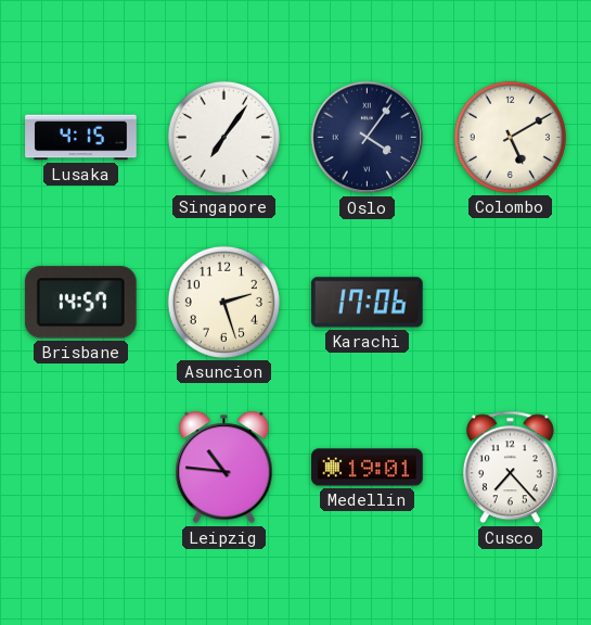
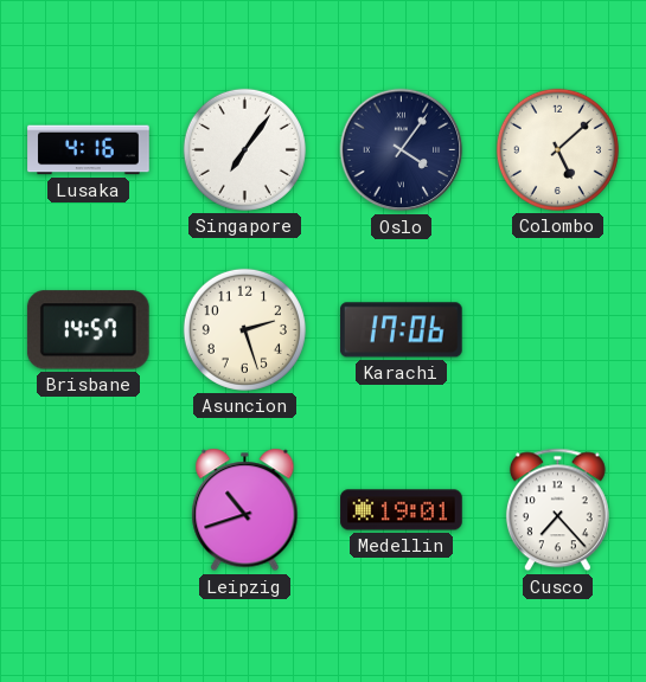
Lusaka: 4:15 -> 4:16
Colombo: 5:10 -> 5:08
Leipzig: 10:46 -> 10:42
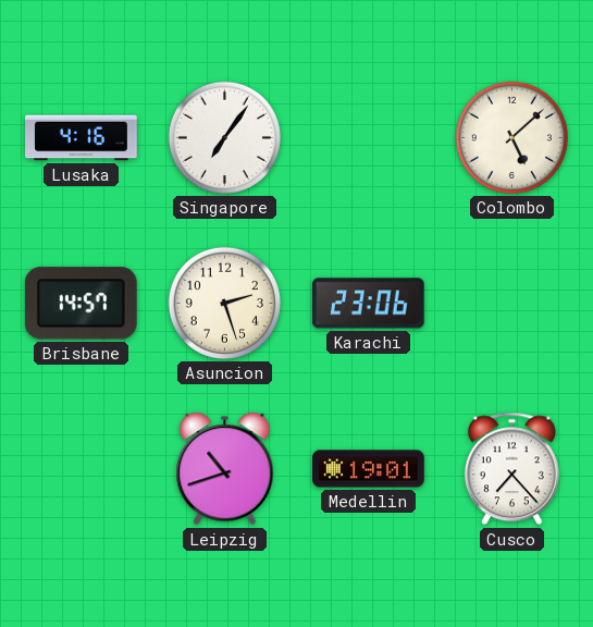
Oslo: 4:06 -> none
Karachi: 17:06 -> 23:06
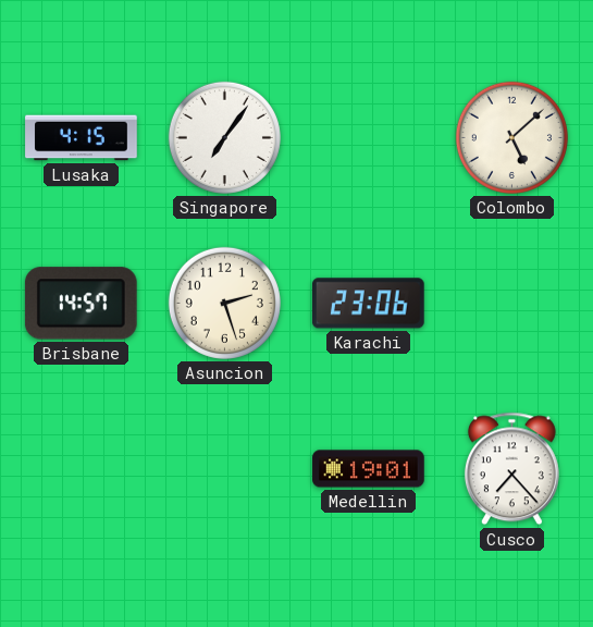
Lusaka: 4:16 -> 4:15
Leipzig: 10:42 -> none
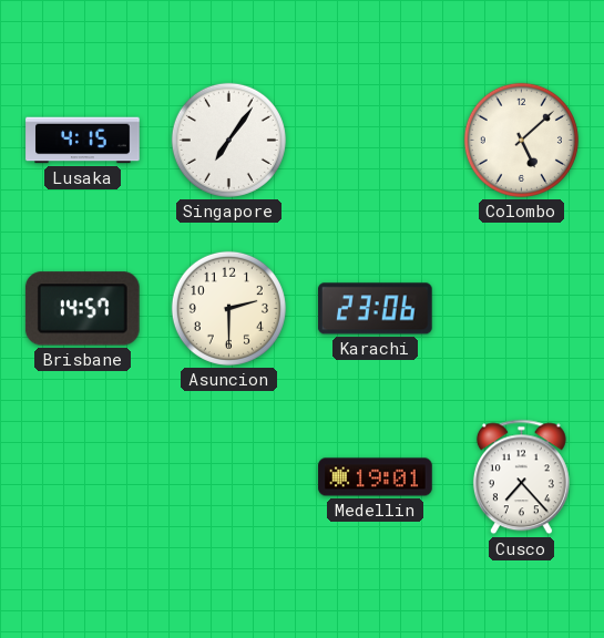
Asuncion: 2:27 -> 2:30
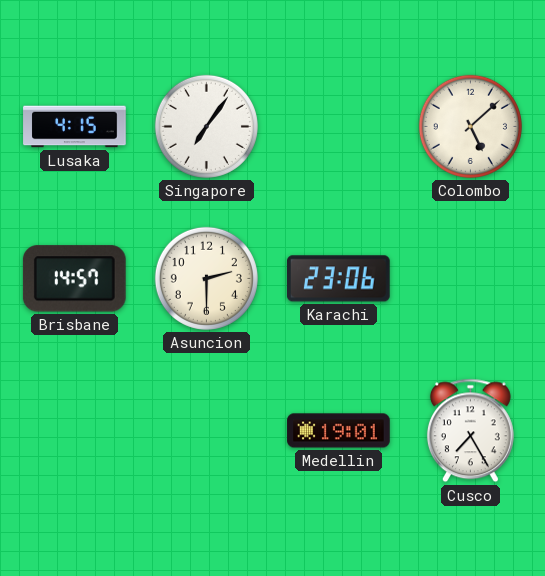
Cusco: 7:23 -> 7:25
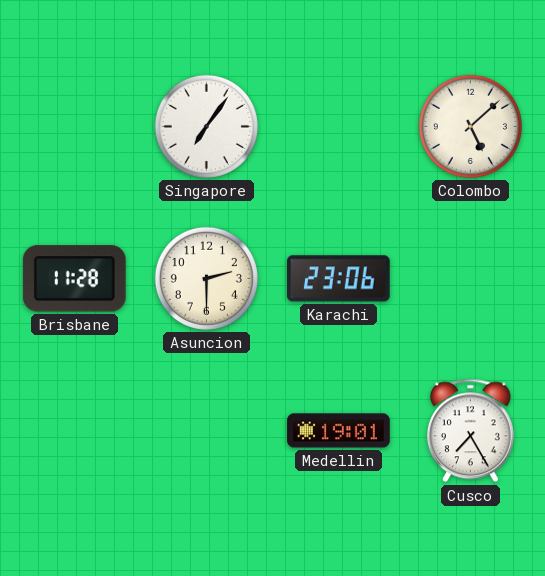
Lusaka: 4:15 -> none
Brisbane: 14:57 -> 11:28
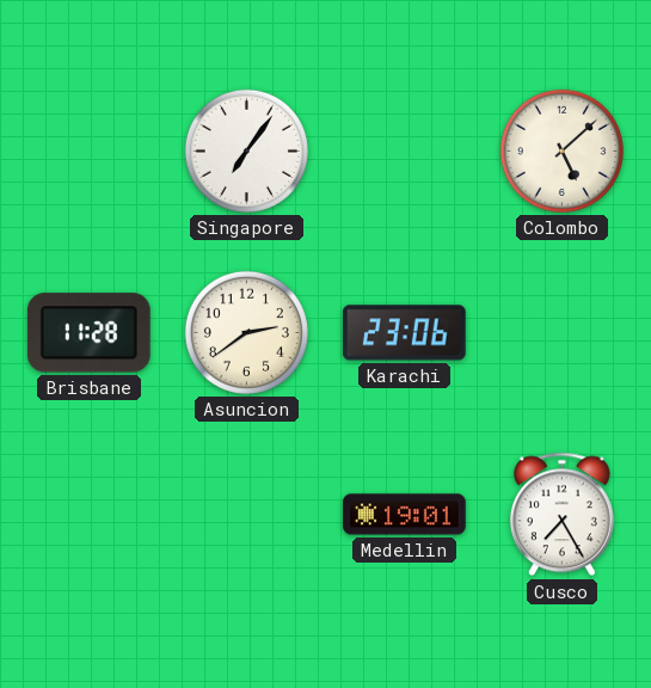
Asuncion: 2:30 -> 2:39
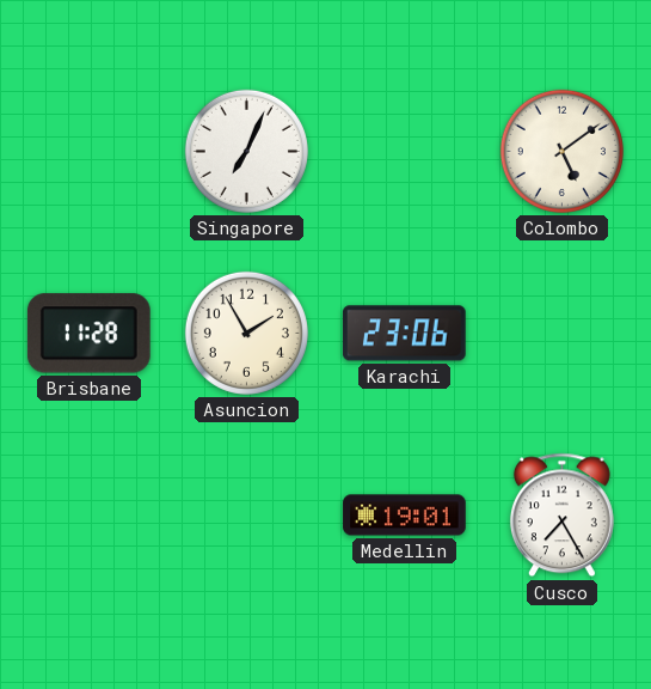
Singapore: 7:06 -> 7:04
Colombo: 5:08 -> 5:09
Asuncion: 2:39 -> 1:55
